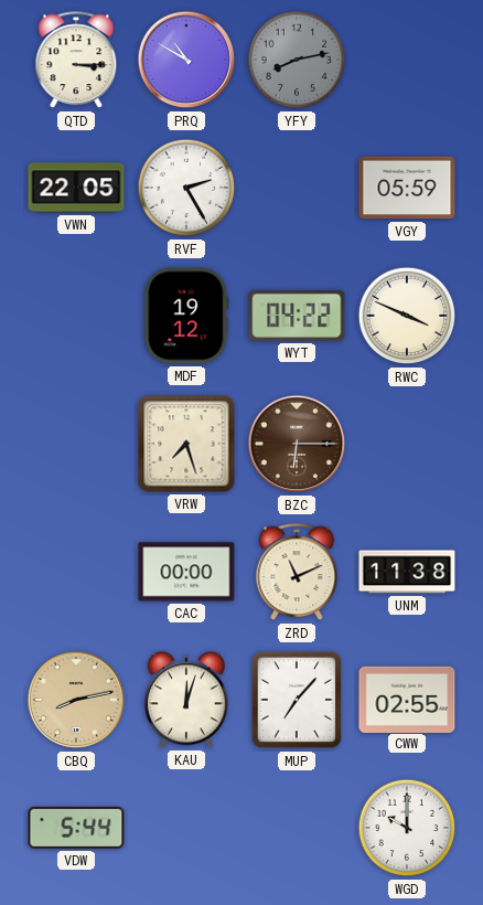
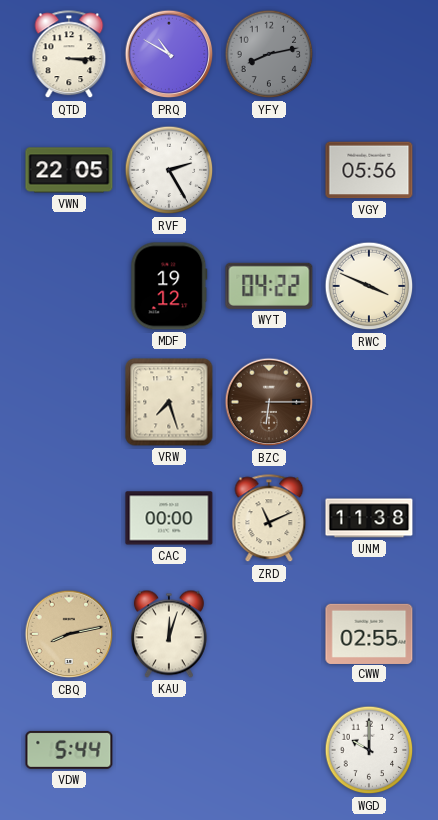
VGY: 05:59 -> 05:56
MUP: 7:07 -> none
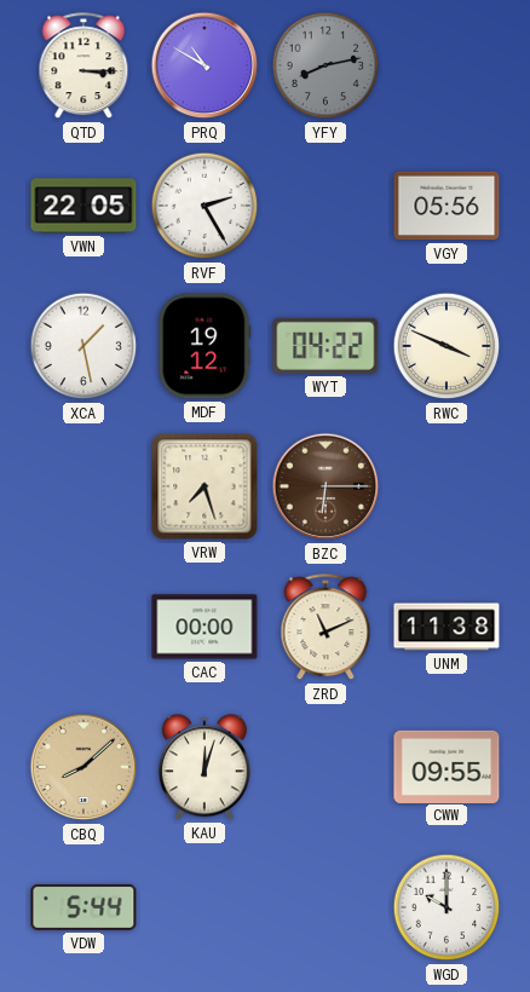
XCA: none -> 1:28
CBQ: 8:13 -> 8:08
CWW: 02:55 -> 09:55
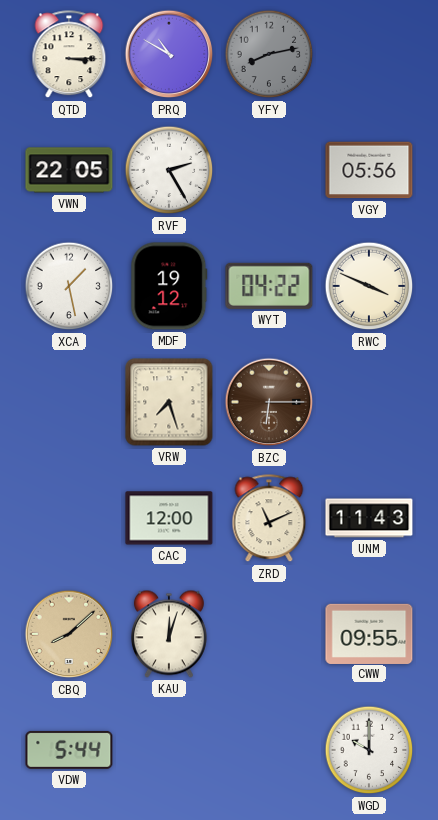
CAC: 00:00 -> 12:00
UNM: 11:38 -> 11:43
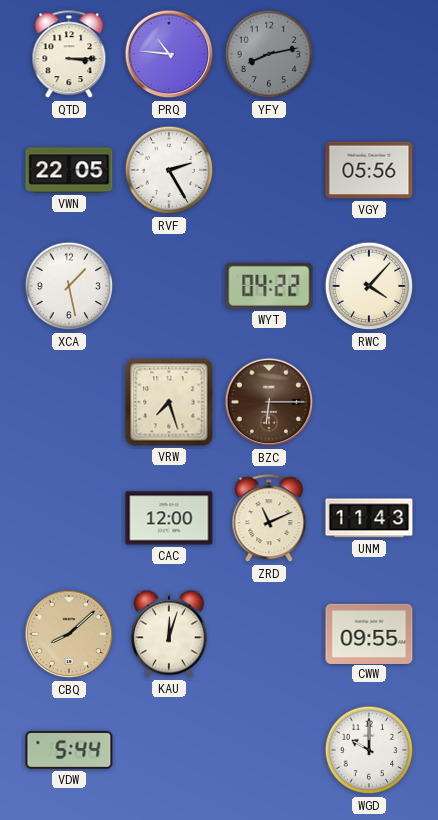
PRQ: 10:50 -> 10:46
MDF: 19:12 -> none
RWC: 3:49 -> 4:07
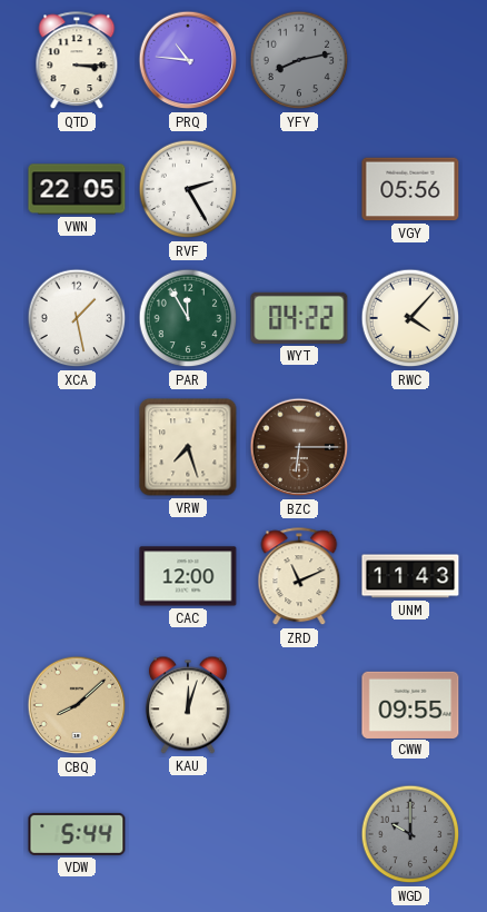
PAR: none -> 11:55
WGD dial: white -> grey
